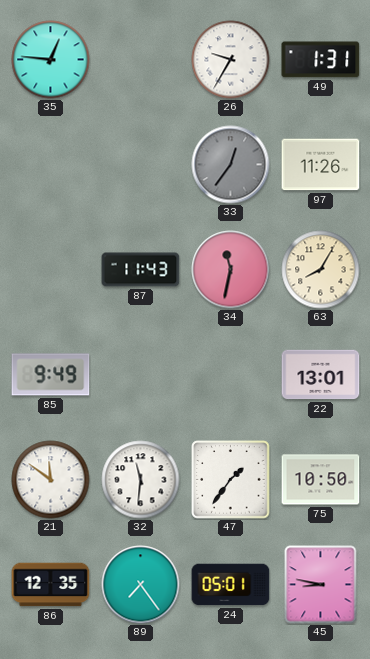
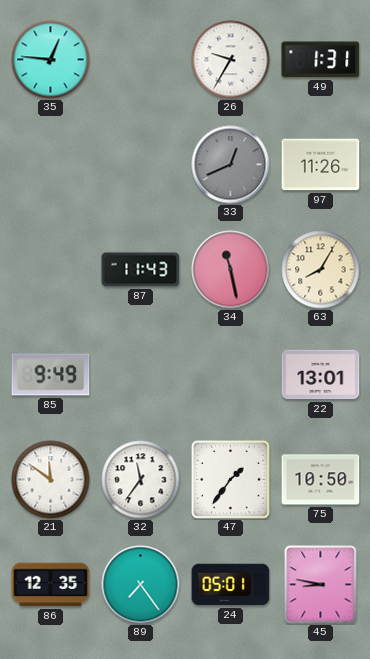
33: 12:36 -> 12:41
34: 11:32 -> 11:28
32: 11:31 -> 11:36
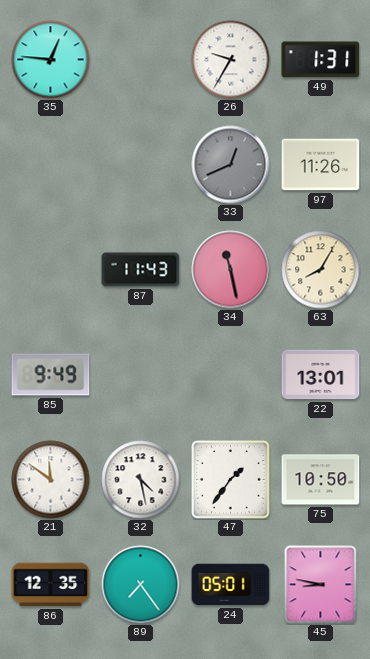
32: 11:36 -> 4:28
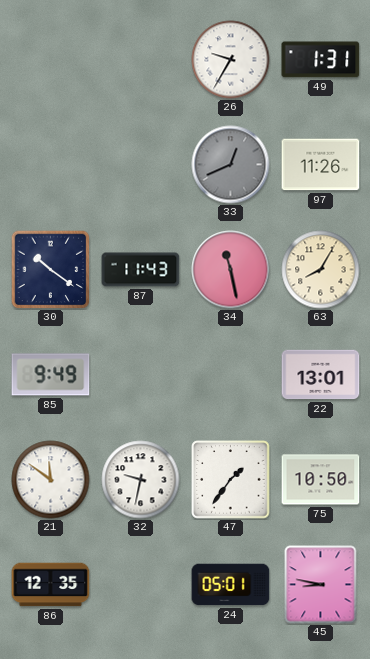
35: 12:46 -> none
30: none -> 10:21
32: 4:28 -> 9:32
89: 7:24 -> none
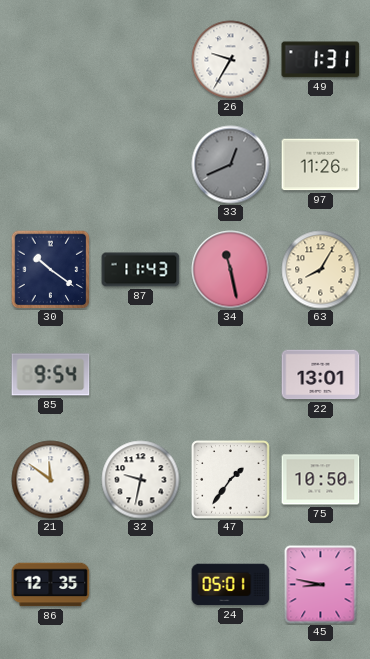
85: 9:49 -> 9:54
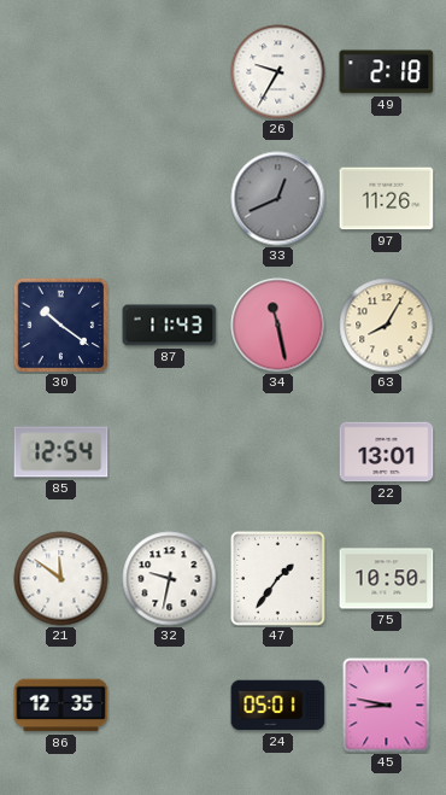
49: 1:31 -> 2:18
85: 9:54 -> 12:54
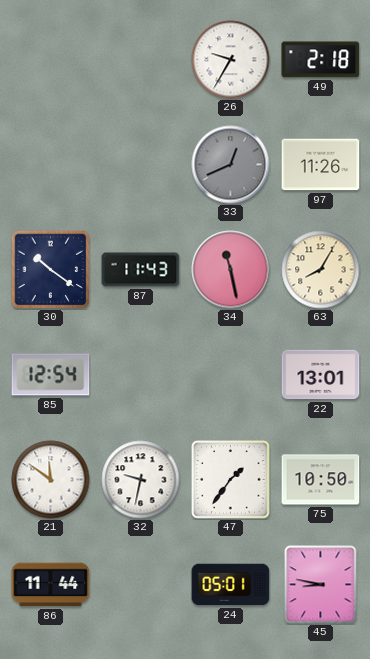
86: 12:35 -> 11:44
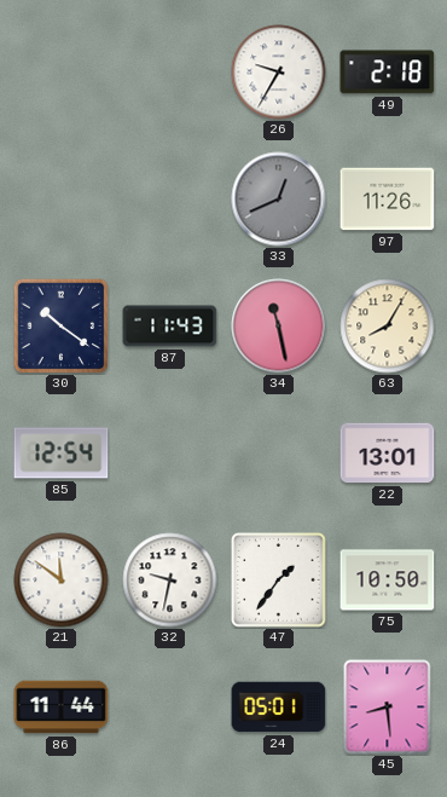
45: 8:47 -> 8:29
